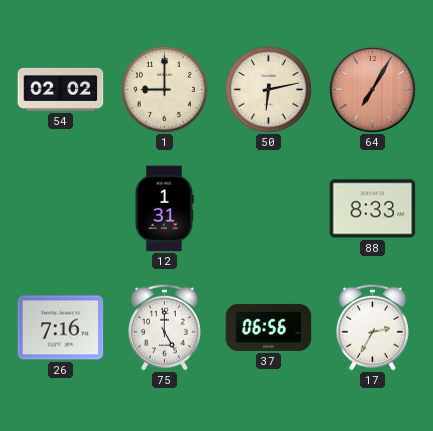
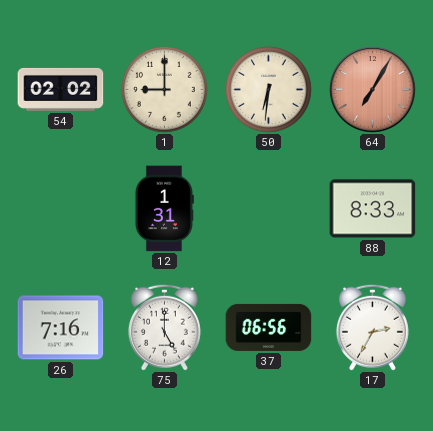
50: 6:13 -> 6:31
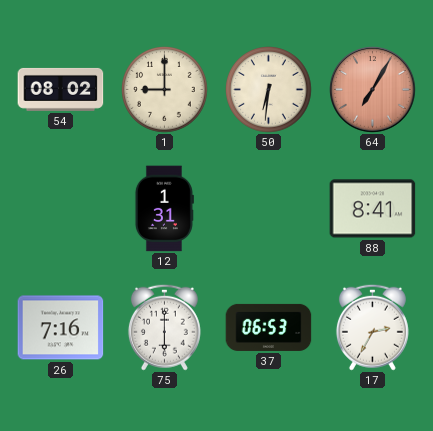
54: 02:02 -> 08:02
88: 8:33 -> 8:41
75: 5:00 -> 6:00
37: 06:56 -> 06:53
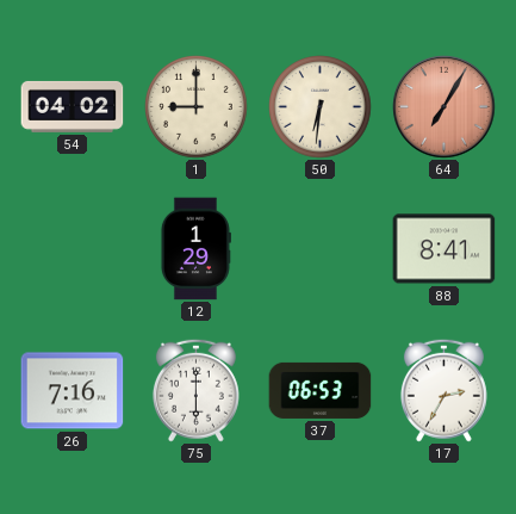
54: 08:02 -> 04:02
12: 1:31 -> 1:29
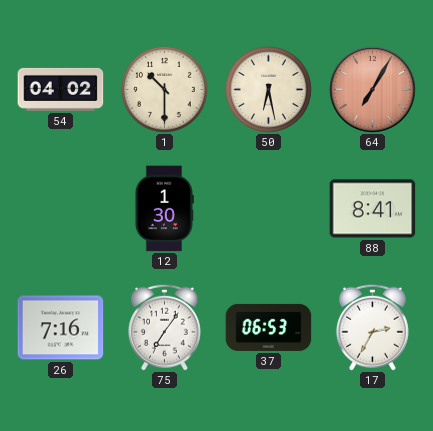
1: 9:00 -> 10:30
50: 6:31 -> 6:28
12: 1:29 -> 1:30
75: 6:00 -> 7:06
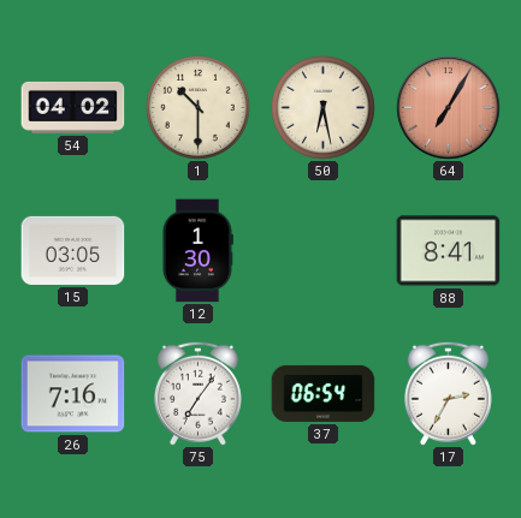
15: none -> 03:05
37: 06:53 -> 06:54
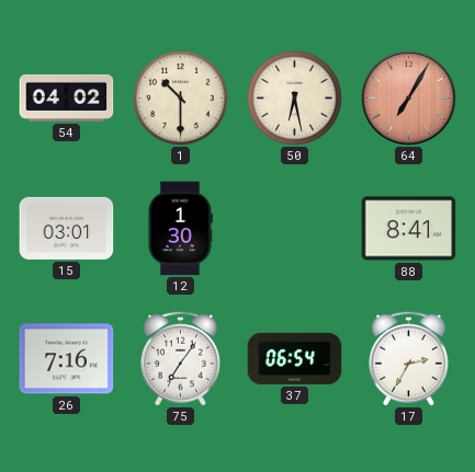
15: 03:05 -> 03:01
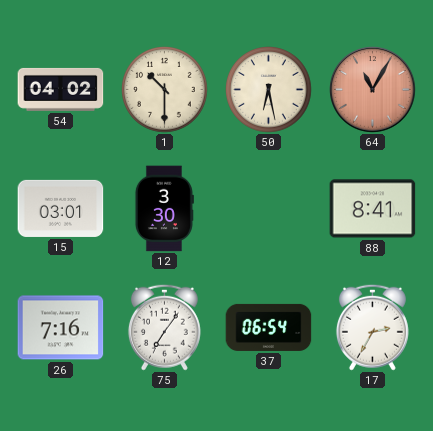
64: 7:05 -> 11:05
12: 1:30 -> 3:30
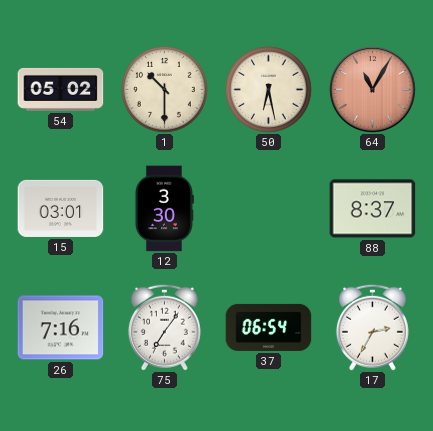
54: 04:02 -> 05:02
88: 8:41 -> 8:37
